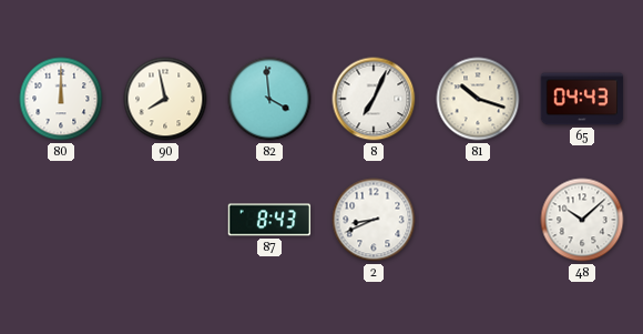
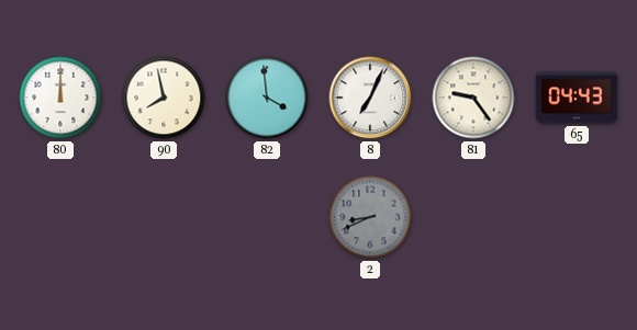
81: 10:18 -> 9:24
87: 8:43 -> none
2 dial: white -> grey
48: 10:08 -> none
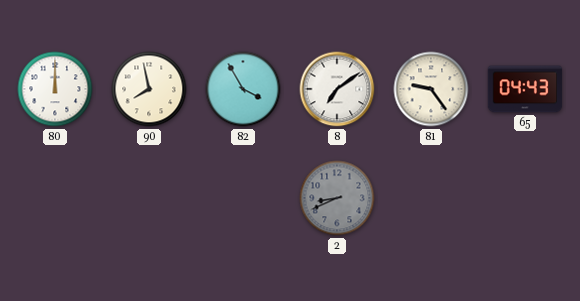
82: 3:59 -> 3:55
8: 7:04 -> 7:09
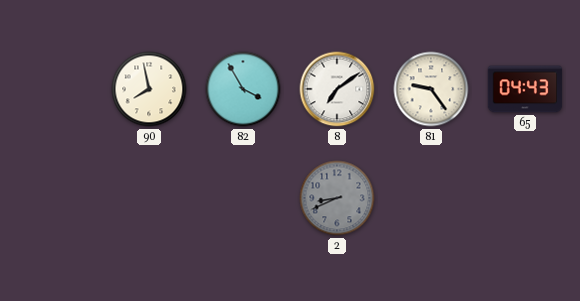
80: 12:00 -> none
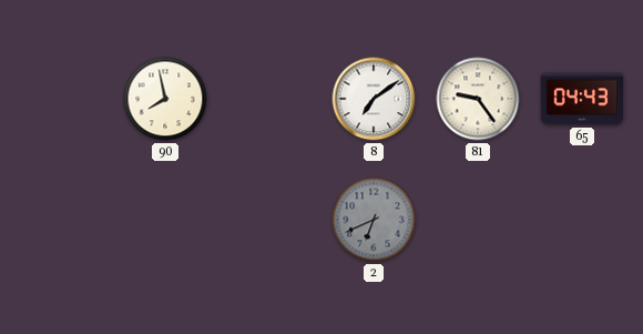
82: 3:55 -> none
2: 8:41 -> 6:41
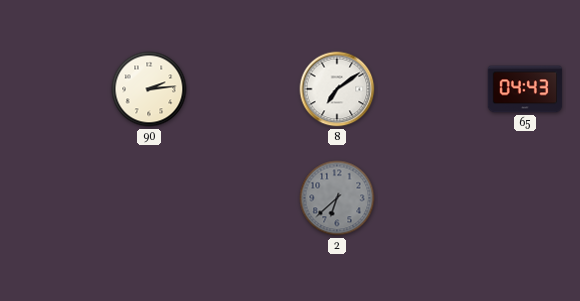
90: 7:58 -> 2:14
81: 9:24 -> none
2: 6:41 -> 6:38
